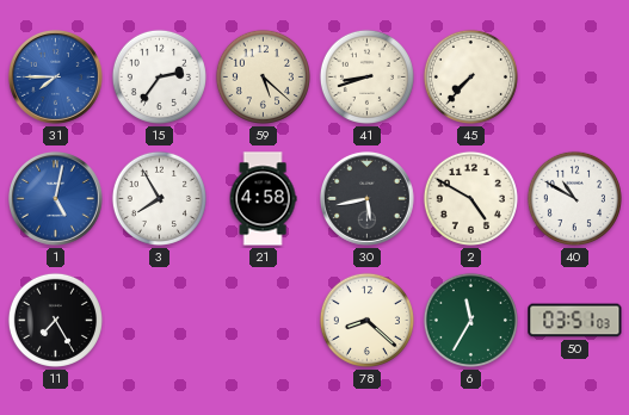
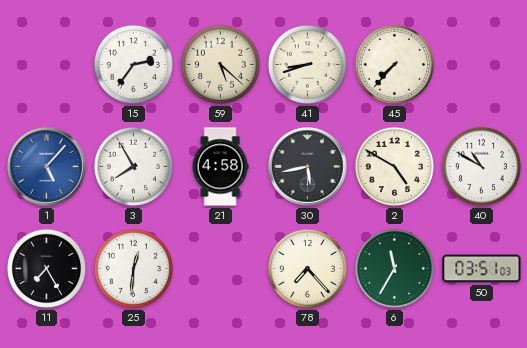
31: 7:45 -> none
1: 5:02 -> 5:07
25: none -> 12:31
78: 8:22 -> 7:23
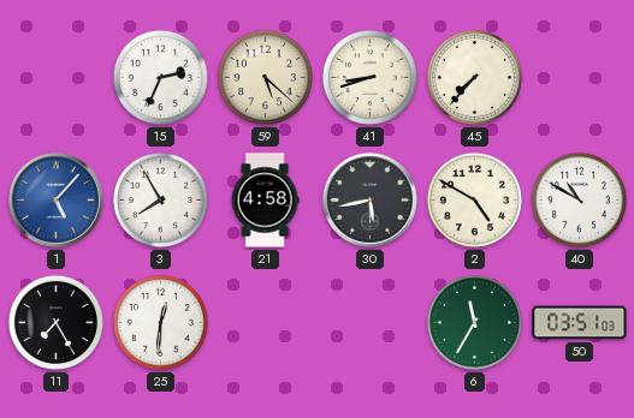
15: 2:36 -> 2:34
78: 7:23 -> none
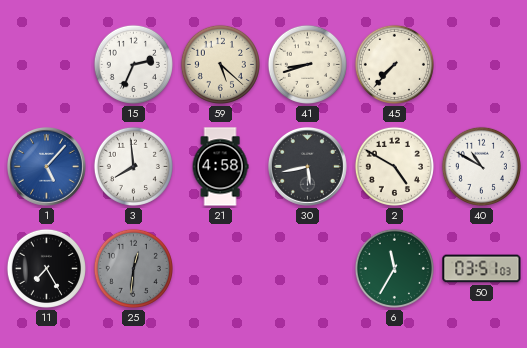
3: 7:55 -> 7:59
25 dial: white -> grey
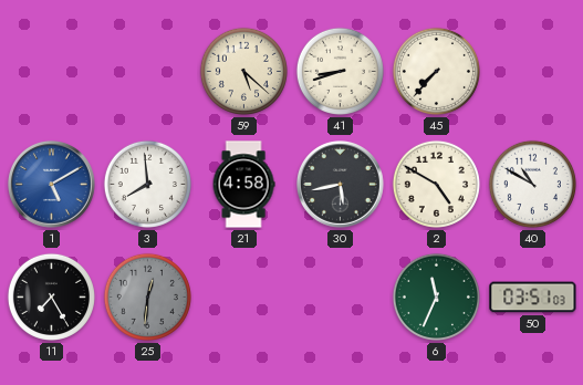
15: 2:34 -> none
1: 5:07 -> 5:10
6: 11:35 -> 11:34
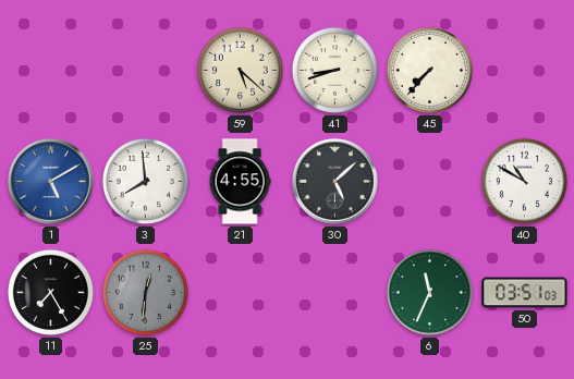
21: 4:58 -> 4:55
30: 5:43 -> 5:08
2: 4:50 -> none
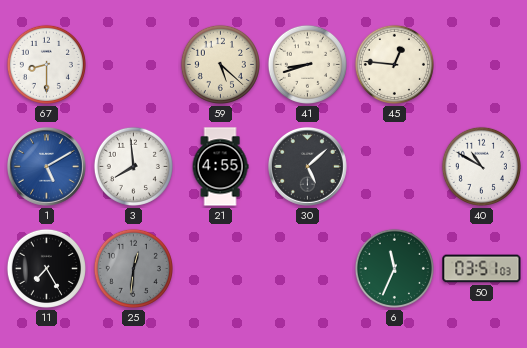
67: none -> 8:30
45: 7:37 -> 12:46
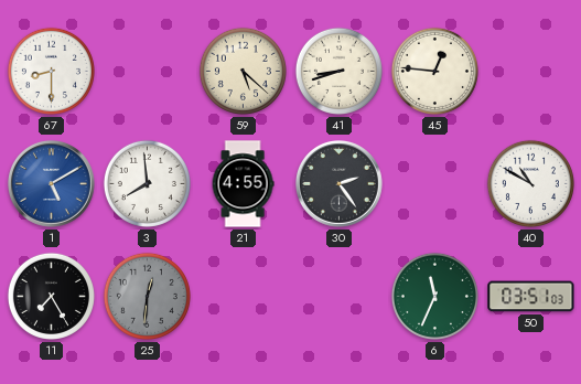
30: 5:08 -> 2:24
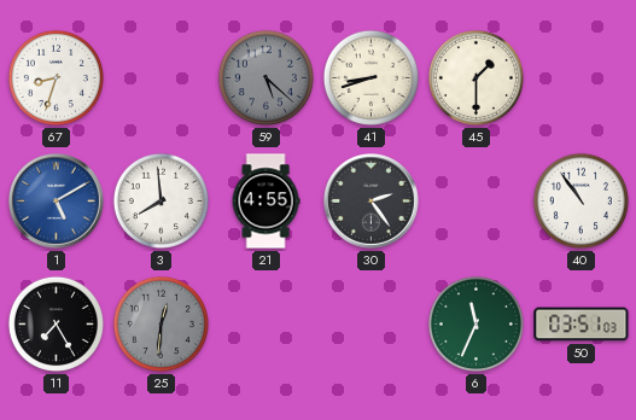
67: 8:30 -> 8:33
59 dial: cream -> grey
45: 12:46 -> 1:30
40: 10:50 -> 10:54
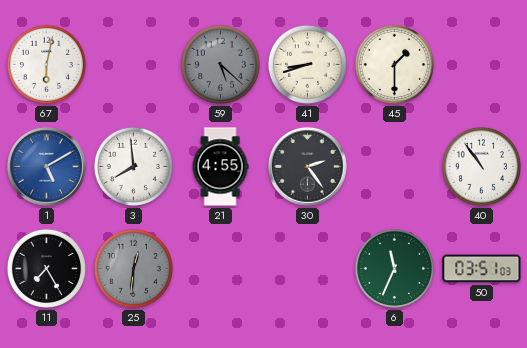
67: 8:33 -> 6:02
